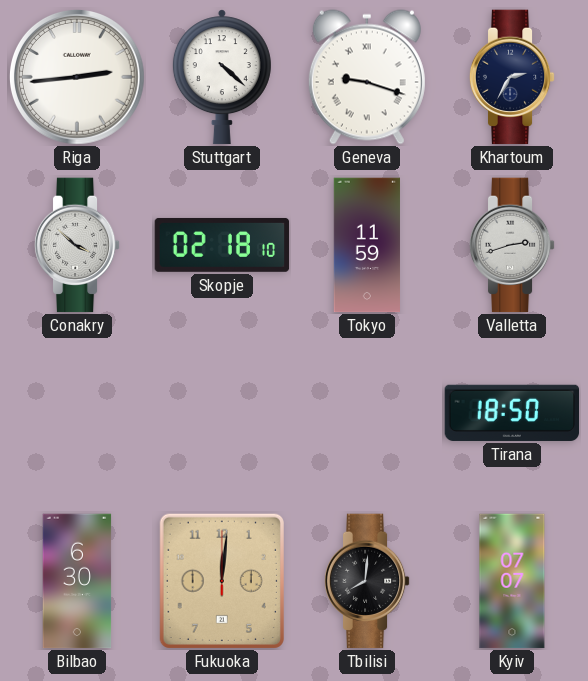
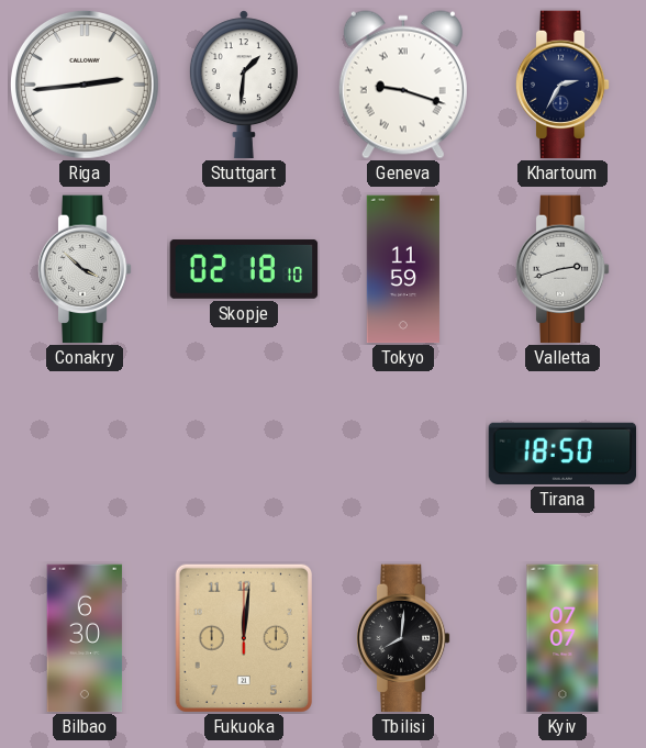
Stuttgart: 4:22 -> 1:31
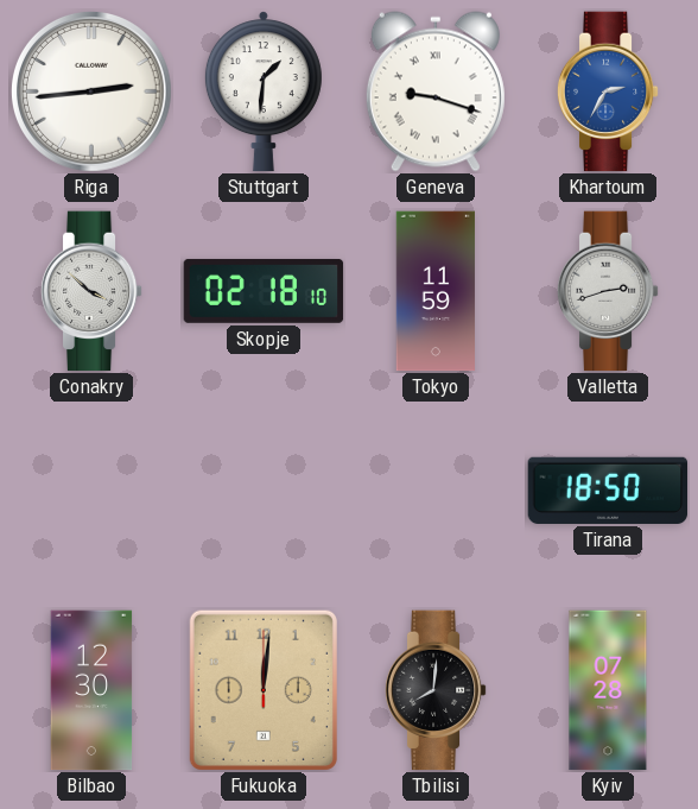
Khartoum dial: navy -> blue
Bilbao: 6:30 -> 12:30
Kyiv: 07:07 -> 07:28
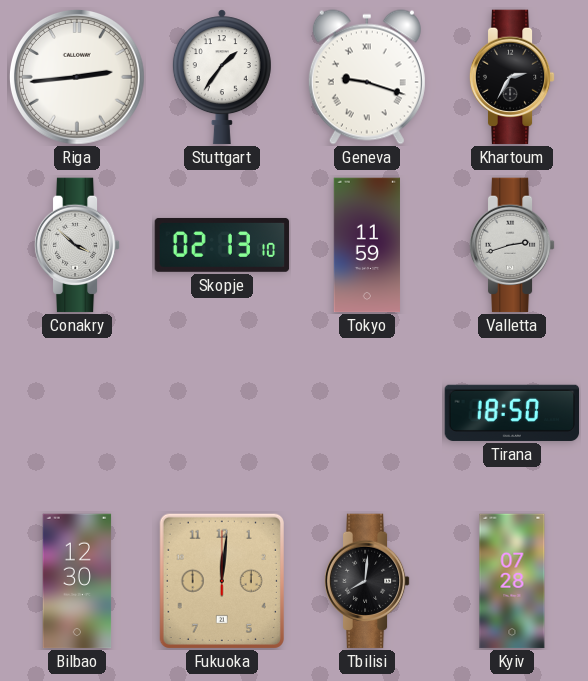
Stuttgart: 1:31 -> 1:36
Khartoum dial: blue -> black
Skopje: 02:18 -> 02:13
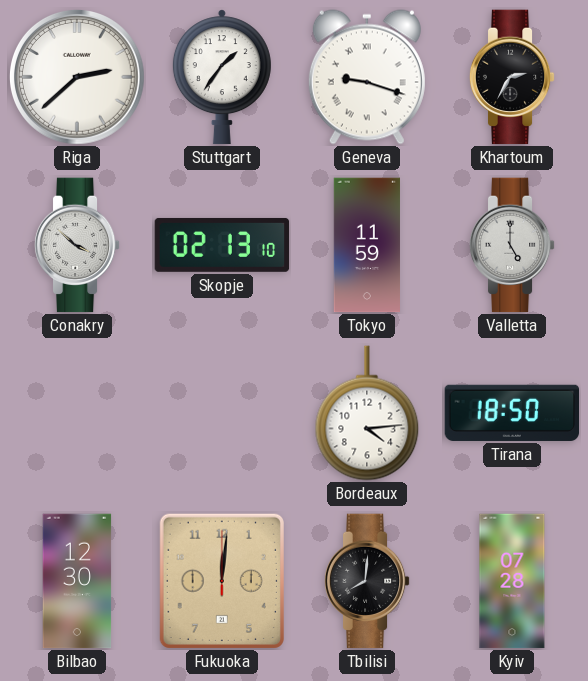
Riga: 2:44 -> 2:38
Valletta: 2:42 -> 5:00
Bordeaux: none -> 4:14
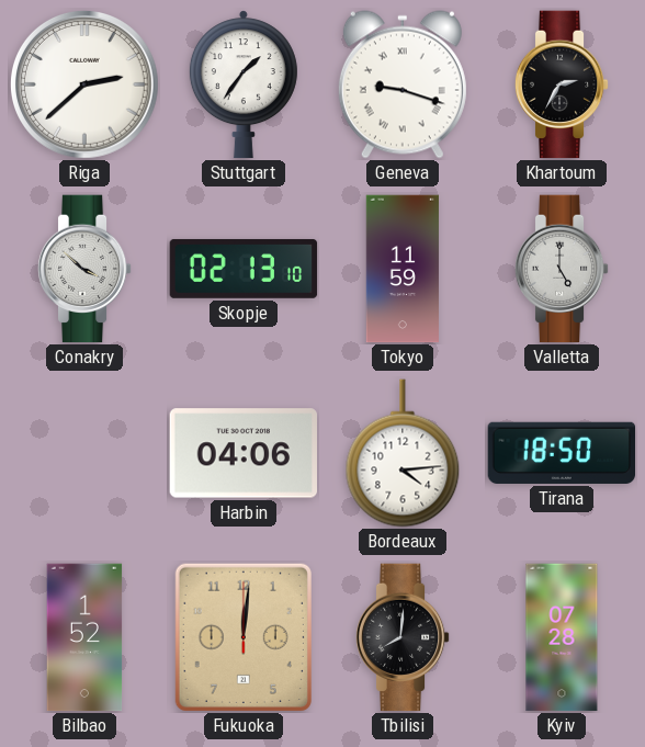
Harbin: none -> 04:06
Bilbao: 12:30 -> 1:52
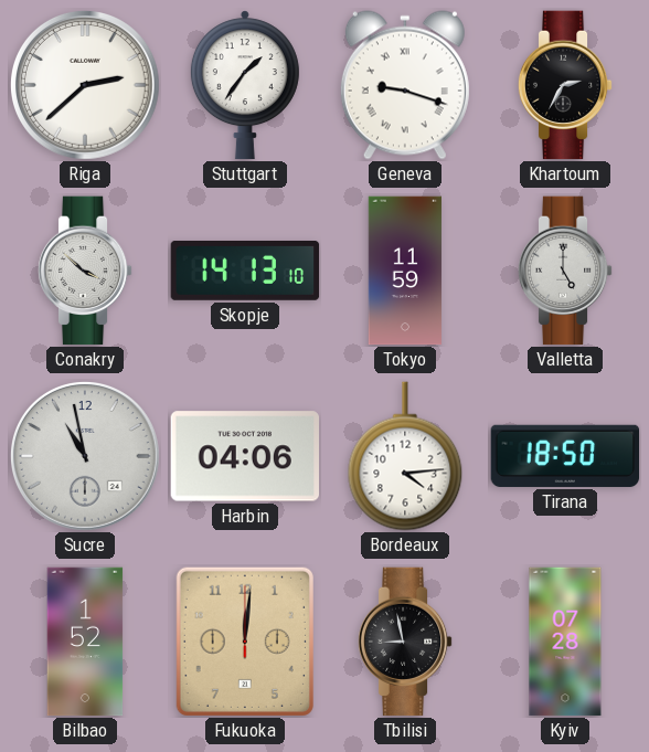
Skopje: 02:13 -> 14:13
Sucre: none -> 10:58
Tbilisi: 8:01 -> 8:58
